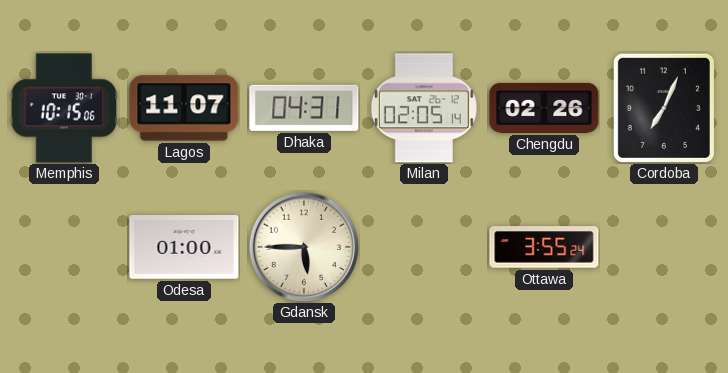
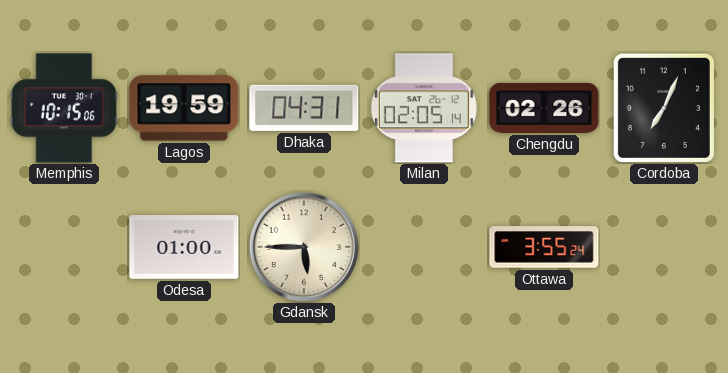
Lagos: 11:07 -> 19:59
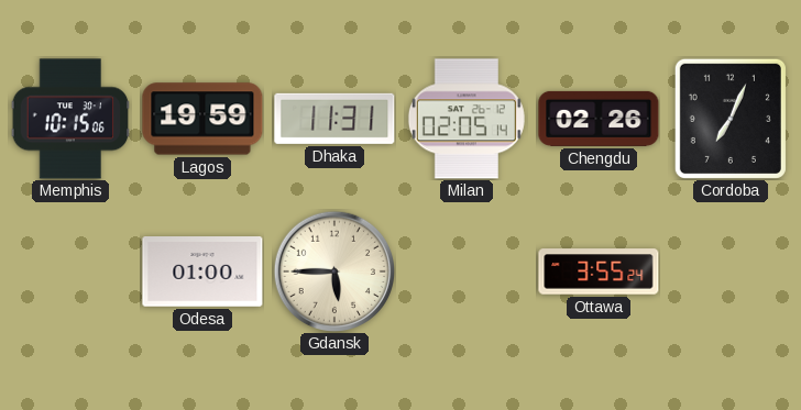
Dhaka: 04:31 -> 11:31
